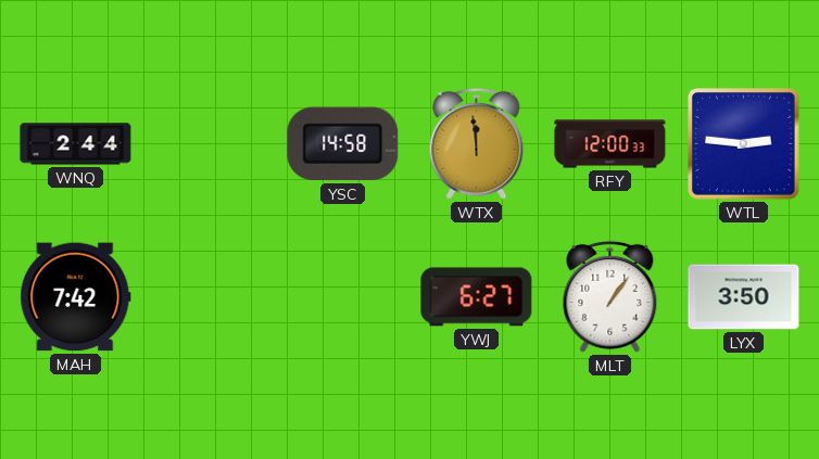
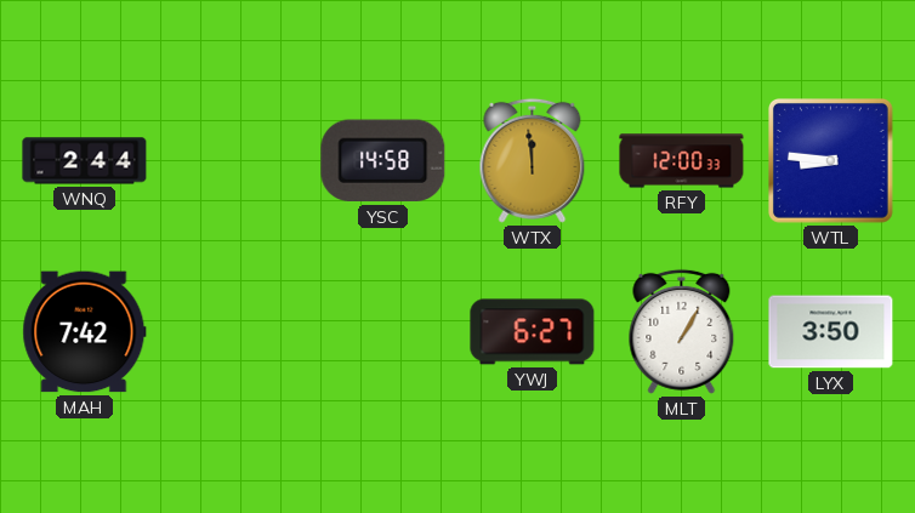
WTL: 2:46 -> 8:46
MLT: 1:06 -> 1:05
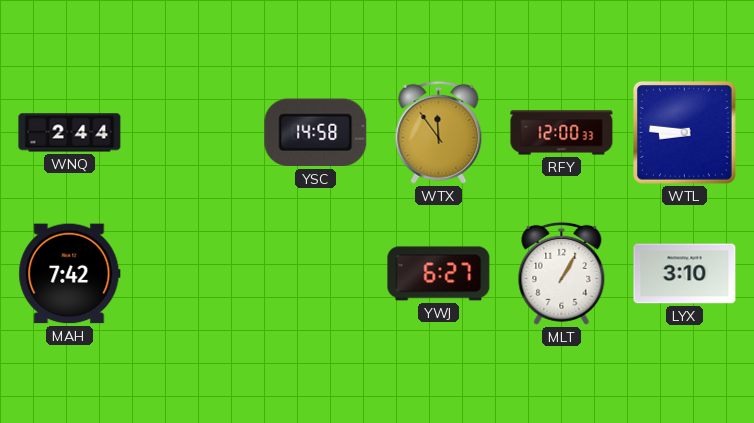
WTX: 11:59 -> 11:54
LYX: 3:50 -> 3:10
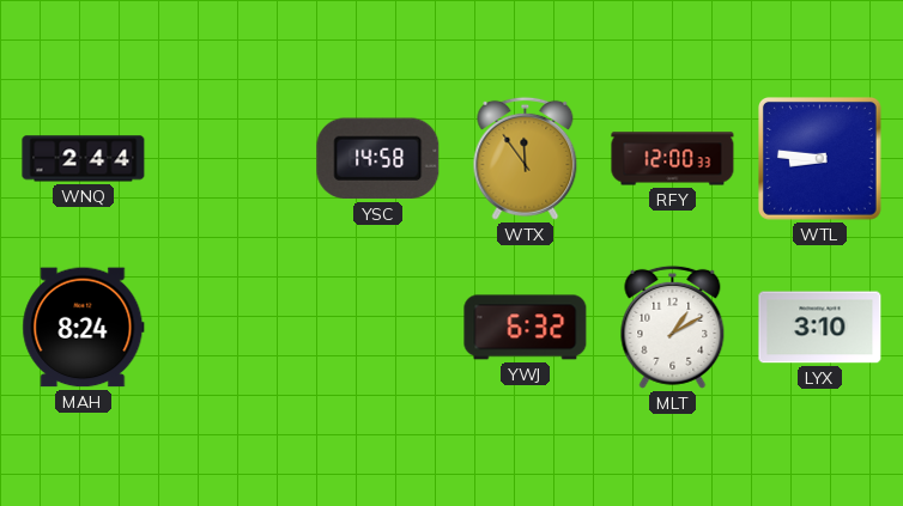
MAH: 7:42 -> 8:24
YWJ: 6:27 -> 6:32
MLT: 1:05 -> 1:10
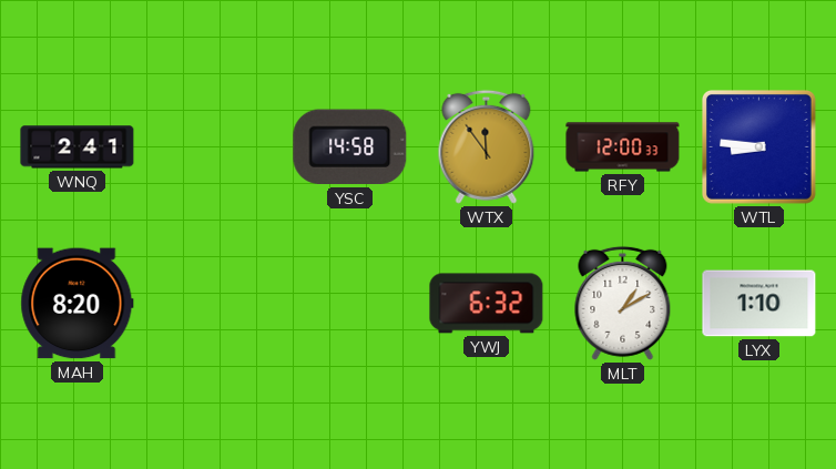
WNQ: 2:44 -> 2:41
MAH: 8:24 -> 8:20
LYX: 3:10 -> 1:10
